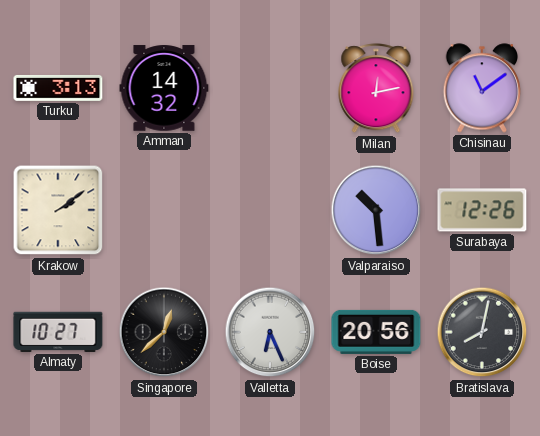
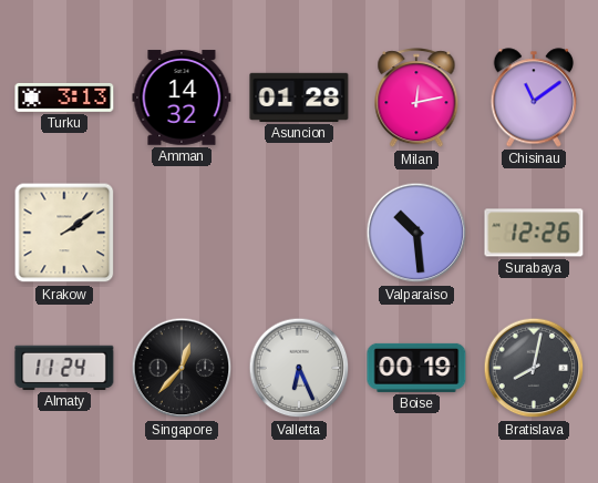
Asuncion: none -> 01:28
Almaty: 10:27 -> 11:24
Singapore: 12:38 -> 12:37
Boise: 20:56 -> 00:19
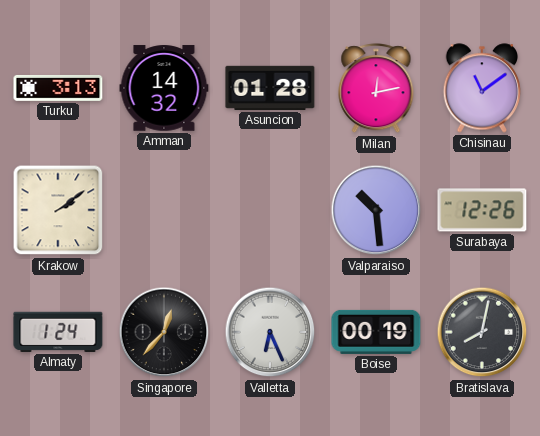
Almaty: 11:24 -> 1:24
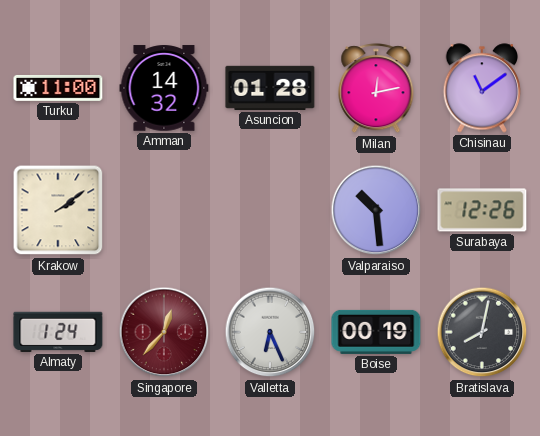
Turku: 3:13 -> 11:00
Singapore dial: black -> burgundy
